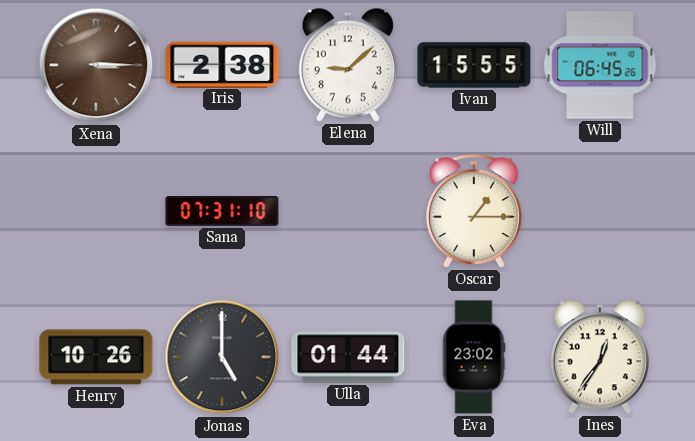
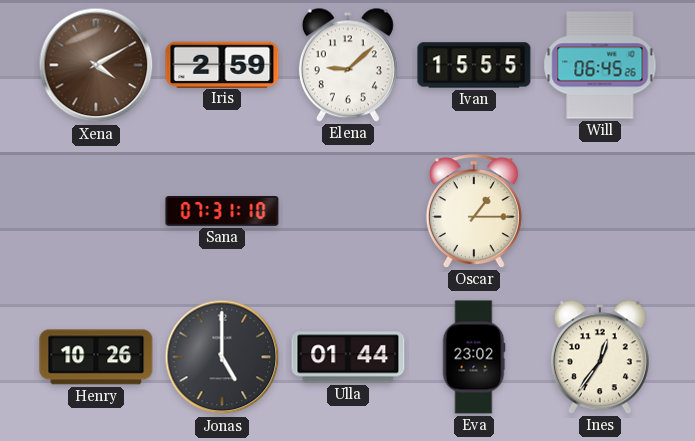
Xena: 3:15 -> 4:10
Iris: 2:38 -> 2:59
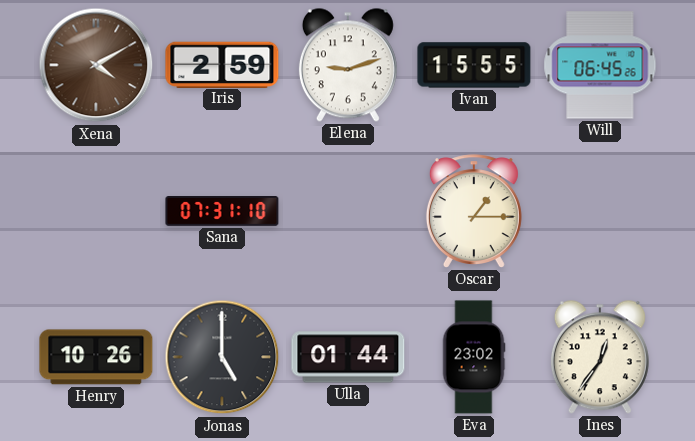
Elena: 9:08 -> 9:12
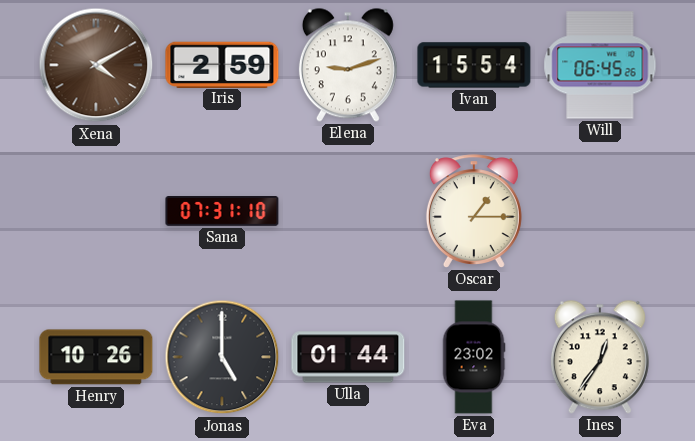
Ivan: 15:55 -> 15:54
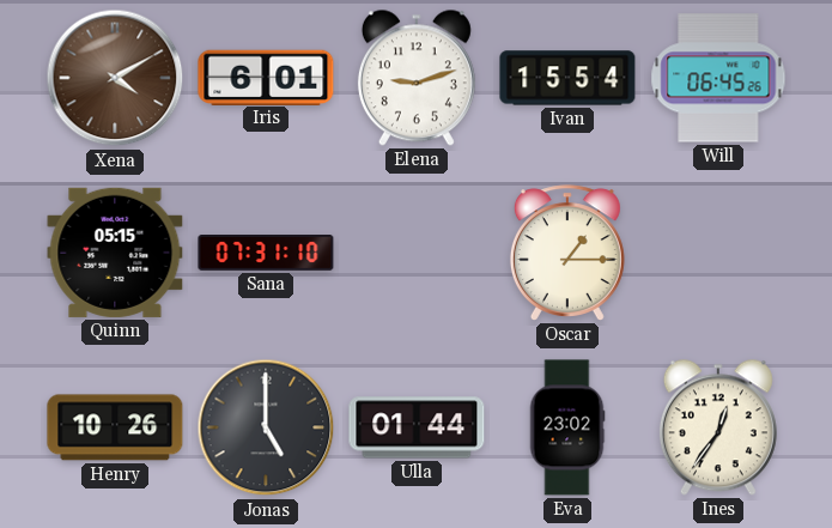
Iris: 2:59 -> 6:01
Quinn: none -> 05:15
